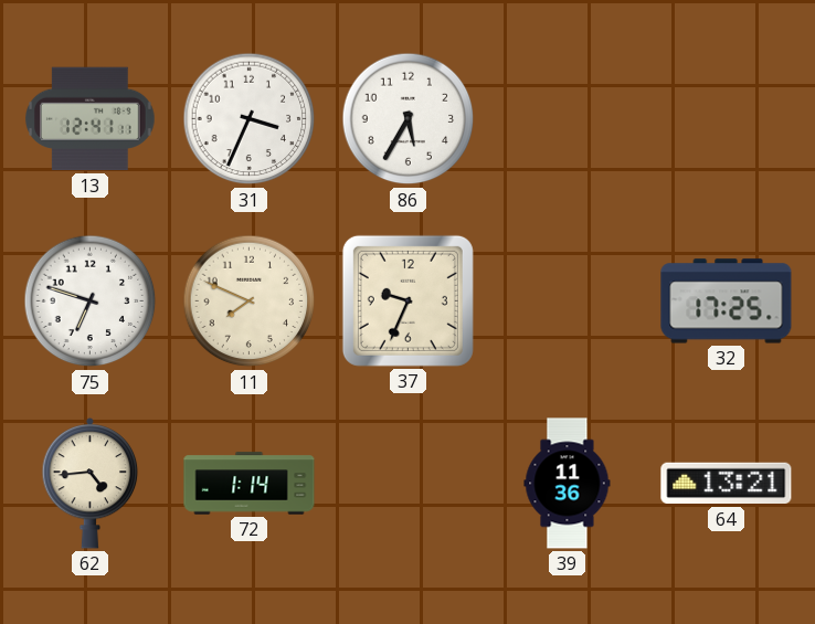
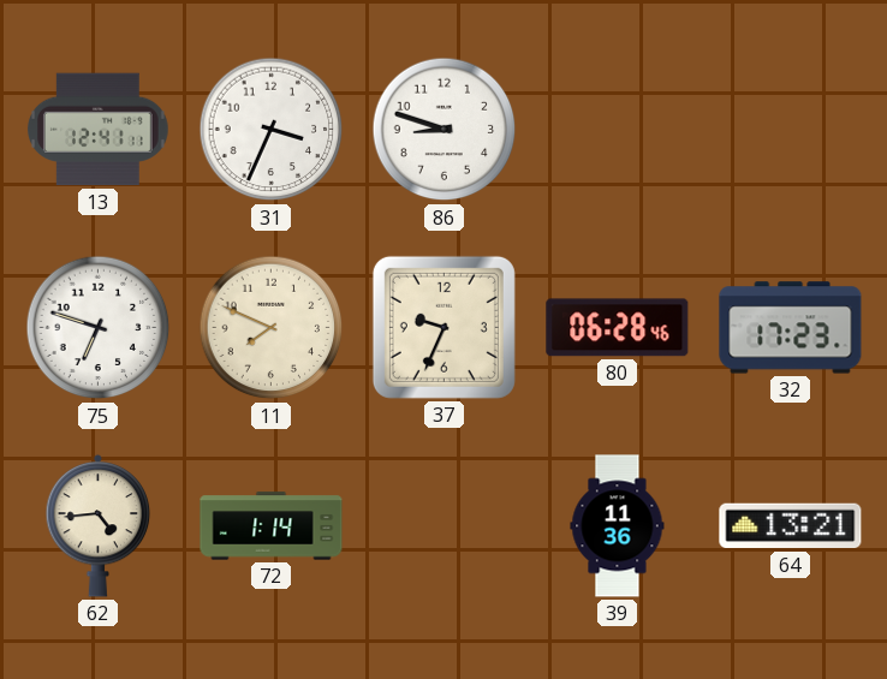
86: 5:35 -> 8:48
80: none -> 06:28
32: 17:25 -> 17:23
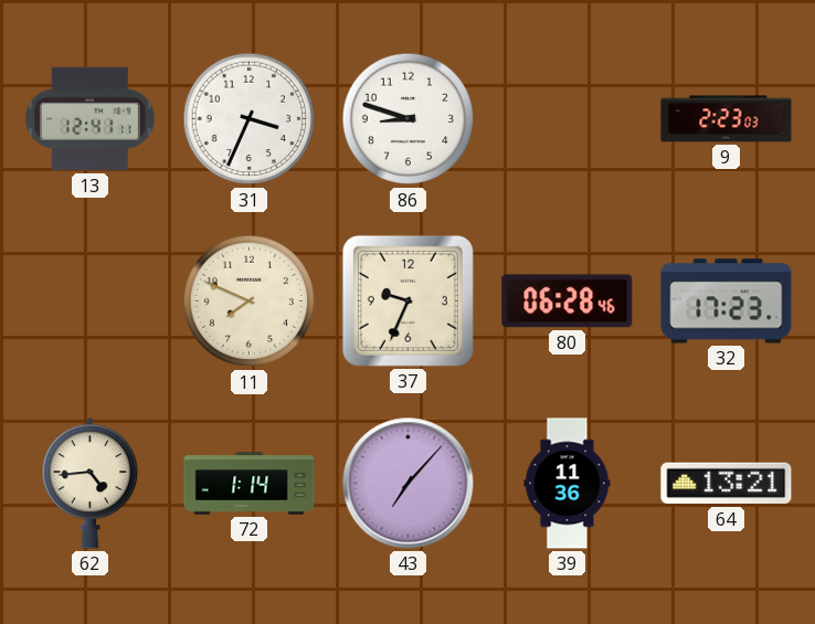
9: none -> 2:23
75: 6:48 -> none
43: none -> 7:07
